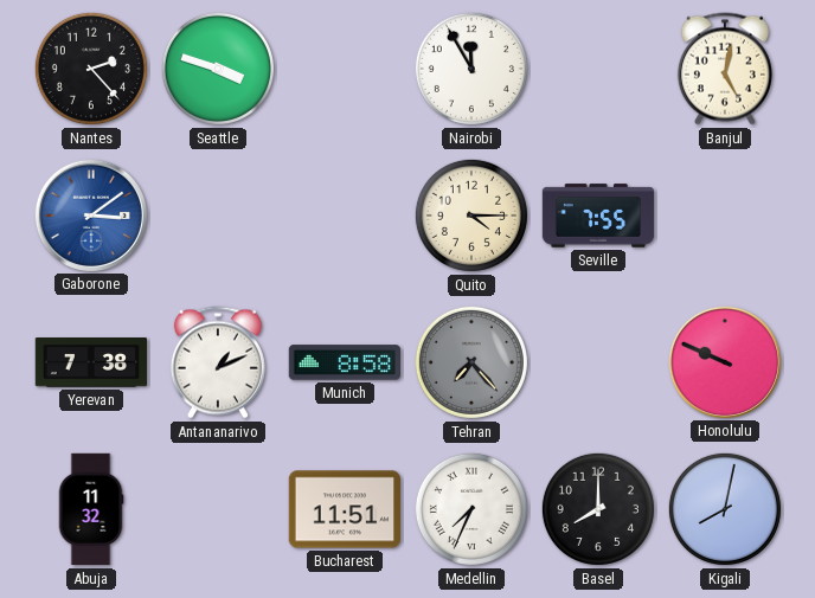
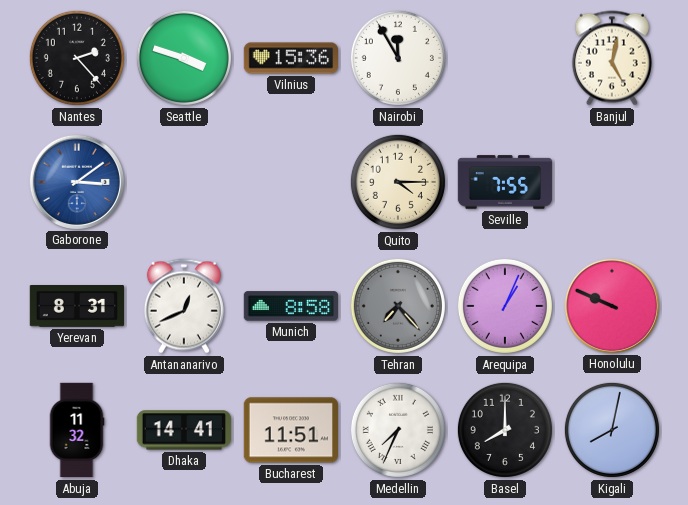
Vilnius: none -> 15:36
Yerevan: 7:38 -> 8:31
Antananarivo: 1:11 -> 12:41
Arequipa: none -> 1:04
Dhaka: none -> 14:41
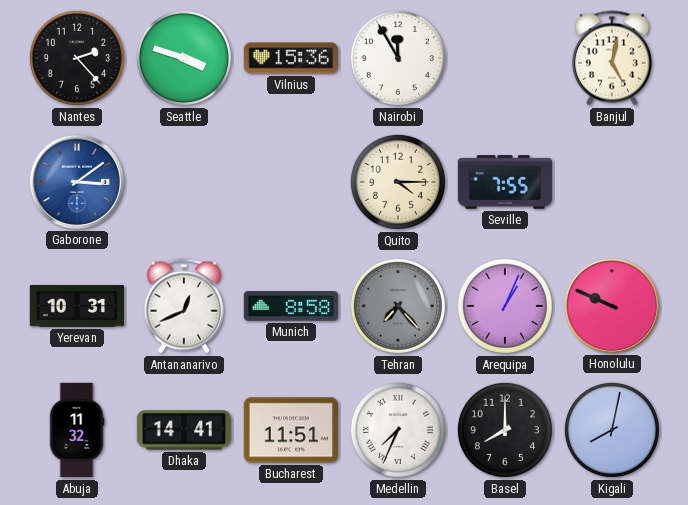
Yerevan: 8:31 -> 10:31
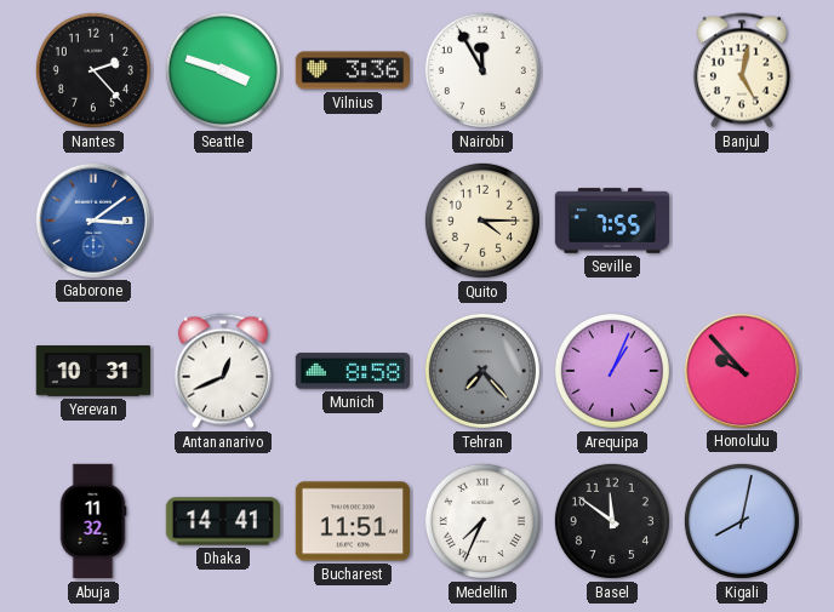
Vilnius: 15:36 -> 3:36
Honolulu: 9:49 -> 9:53
Basel: 8:00 -> 11:51
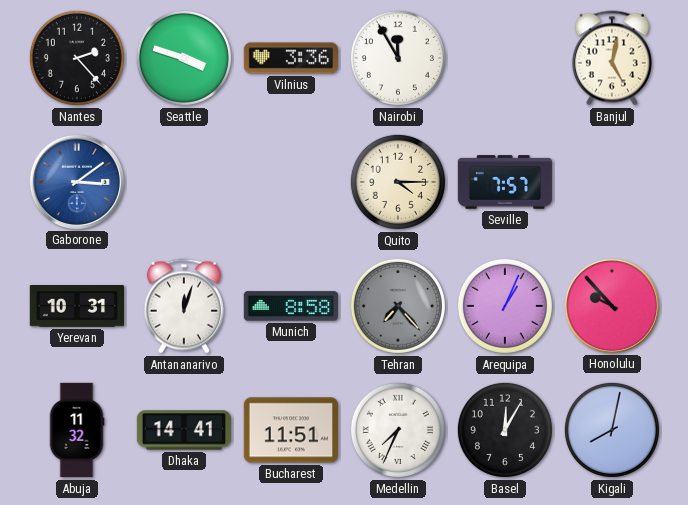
Seville: 7:55 -> 7:57
Antananarivo: 12:41 -> 12:03
Basel: 11:51 -> 12:05
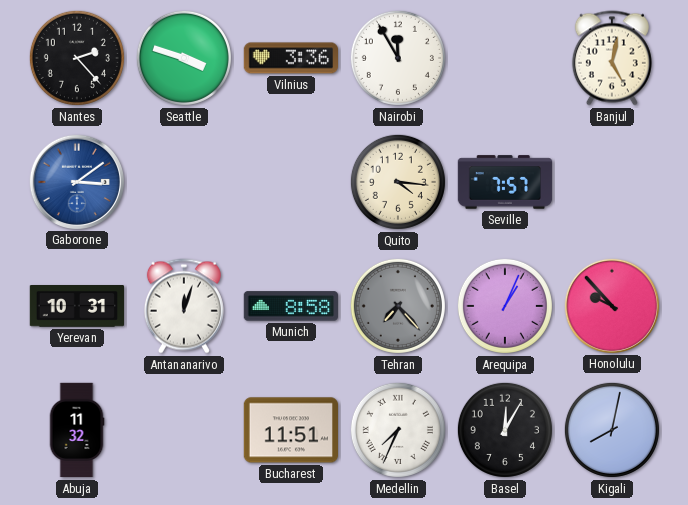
Quito: 4:15 -> 4:16
Dhaka: 14:41 -> none
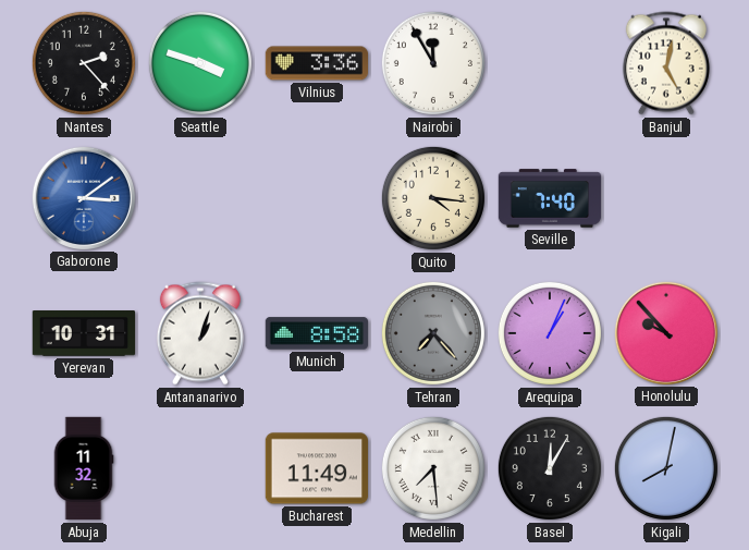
Seville: 7:57 -> 7:40
Antananarivo: 12:03 -> 1:03
Bucharest: 11:51 -> 11:49
Medellin: 7:34 -> 7:29
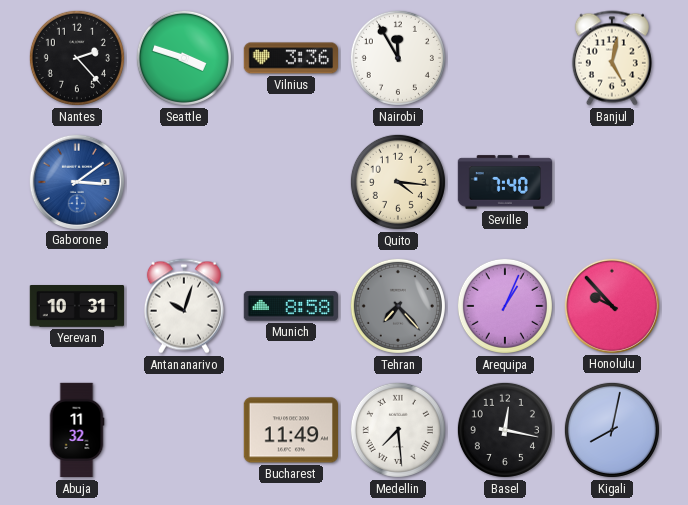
Antananarivo: 1:03 -> 10:03
Basel: 12:05 -> 12:17
